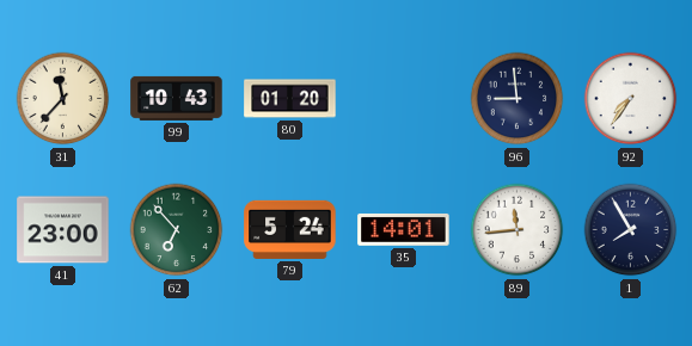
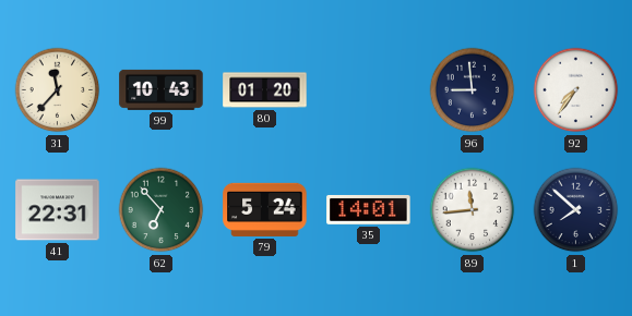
41: 23:00 -> 22:31
1: 7:55 -> 7:52
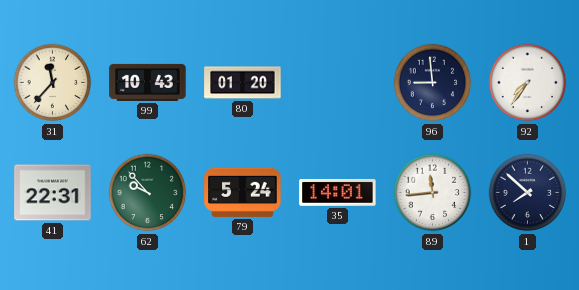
62: 6:53 -> 9:53
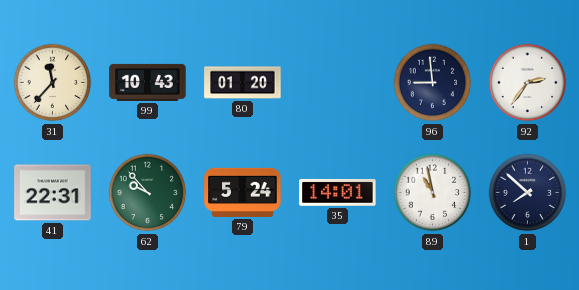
92: 7:36 -> 2:36
89: 11:44 -> 10:58
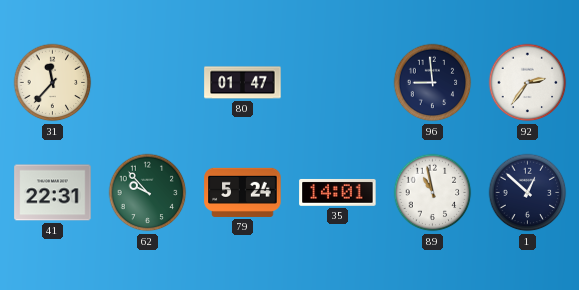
99: 10:43 -> none
80: 01:20 -> 01:47
1: 7:52 -> 12:52
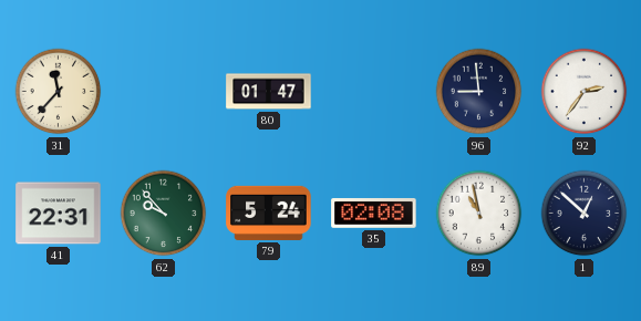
35: 14:01 -> 02:08
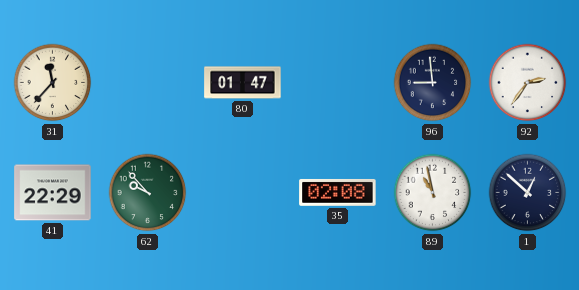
41: 22:31 -> 22:29
79: 5:24 -> none
